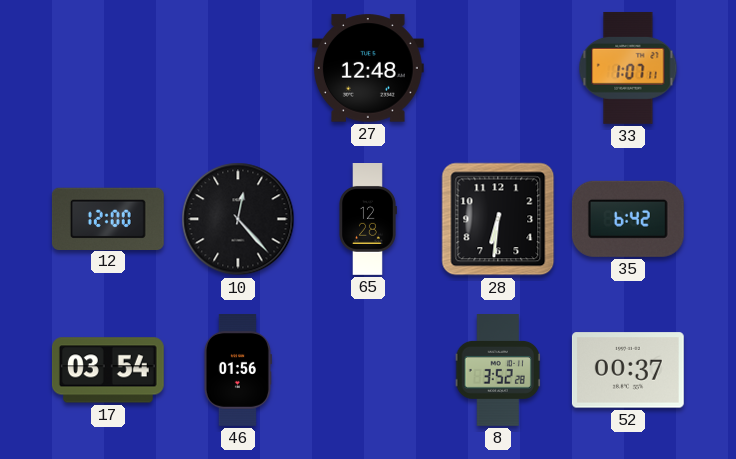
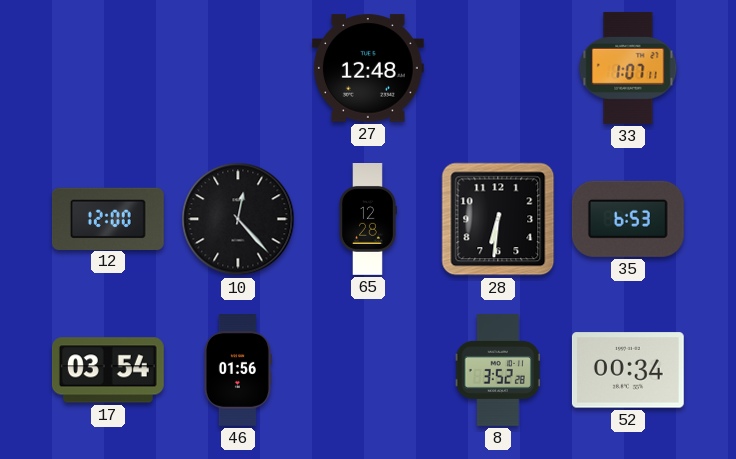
35: 6:42 -> 6:53
52: 00:37 -> 00:34
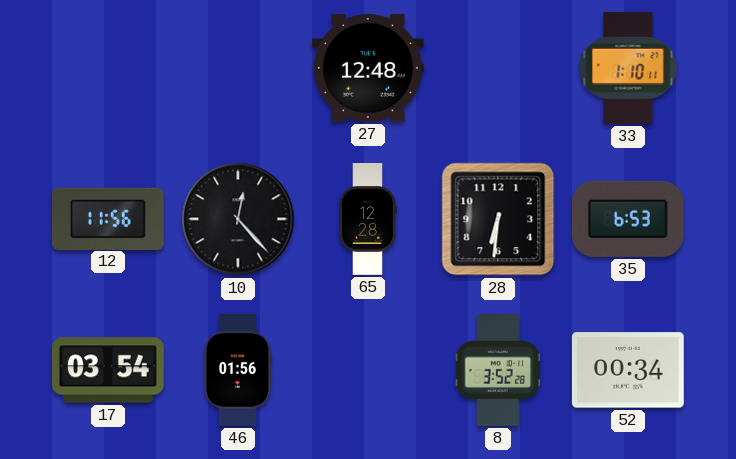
33: 1:07 -> 1:10
12: 12:00 -> 11:56
